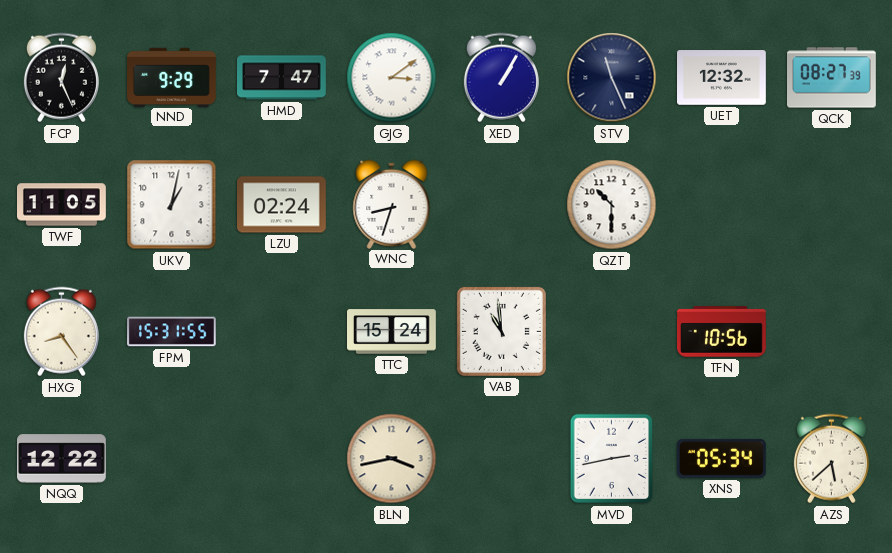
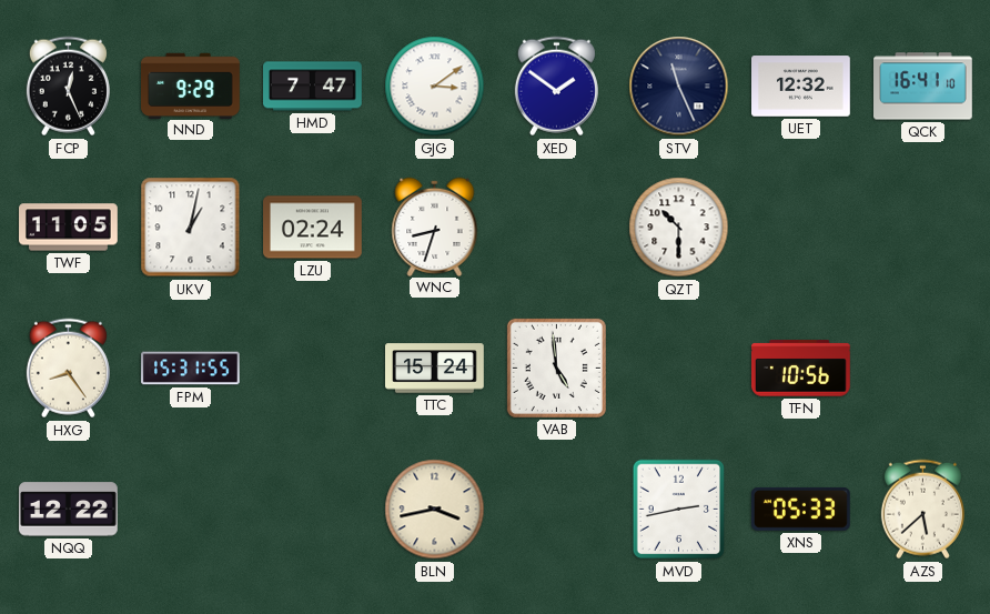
XED: 1:05 -> 1:51
QCK: 08:27 -> 16:41
VAB: 10:59 -> 4:59
XNS: 05:34 -> 05:33
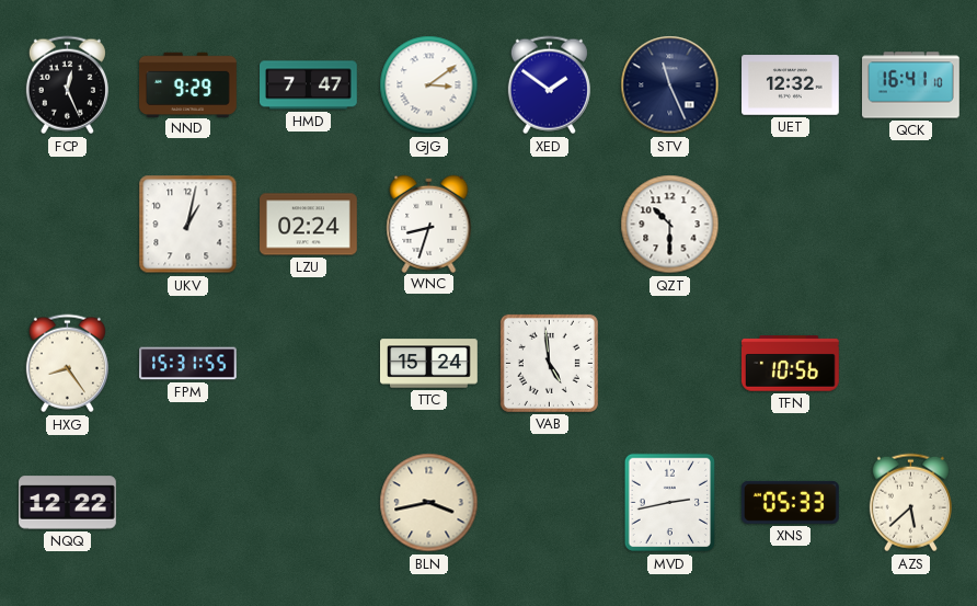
TWF: 11:05 -> none
